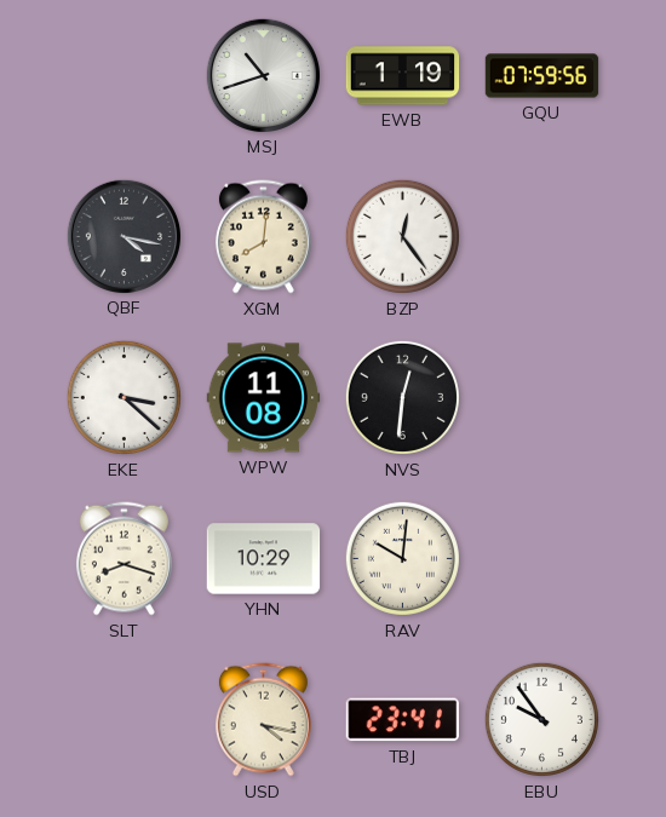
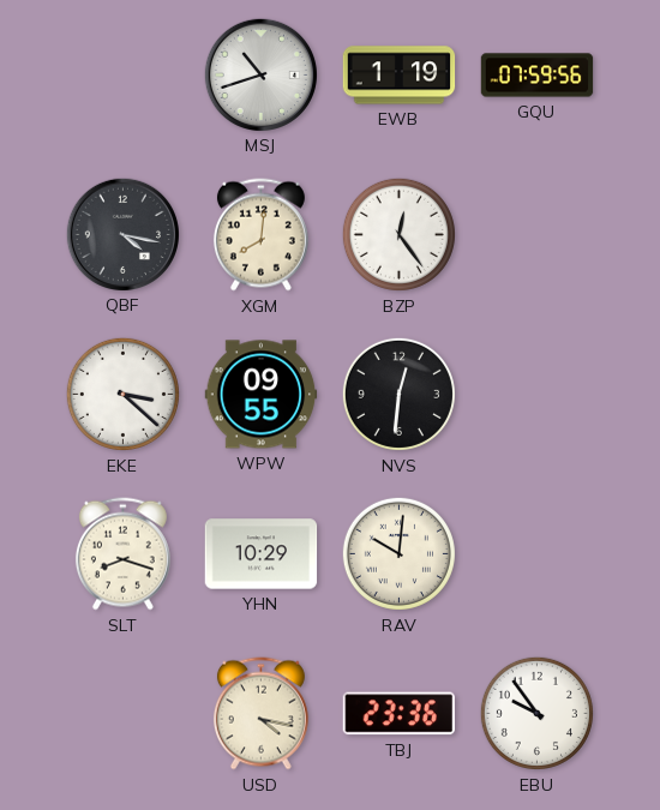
WPW: 11:08 -> 09:55
TBJ: 23:41 -> 23:36
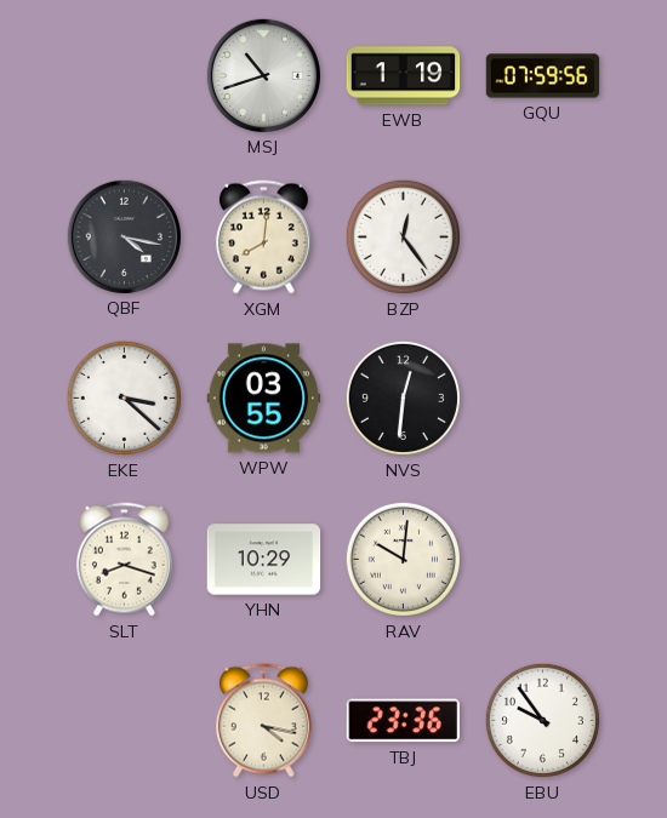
WPW: 09:55 -> 03:55
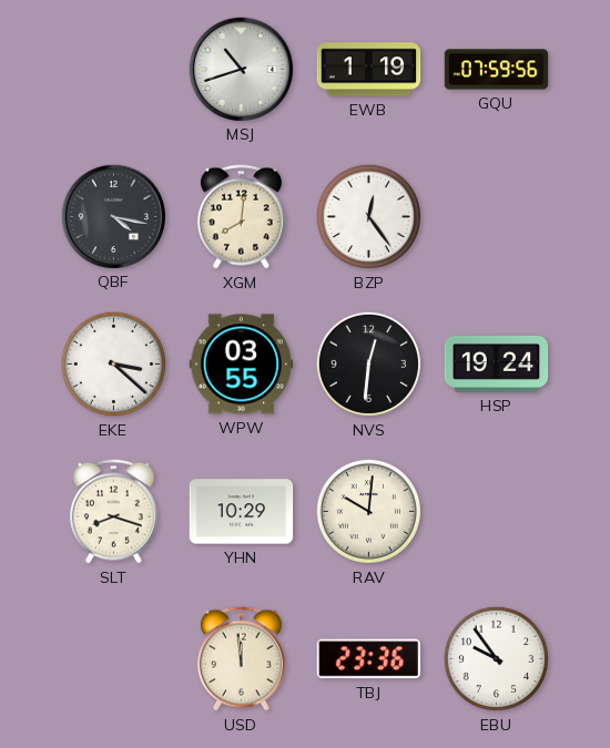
HSP: none -> 19:24
USD: 4:17 -> 11:59
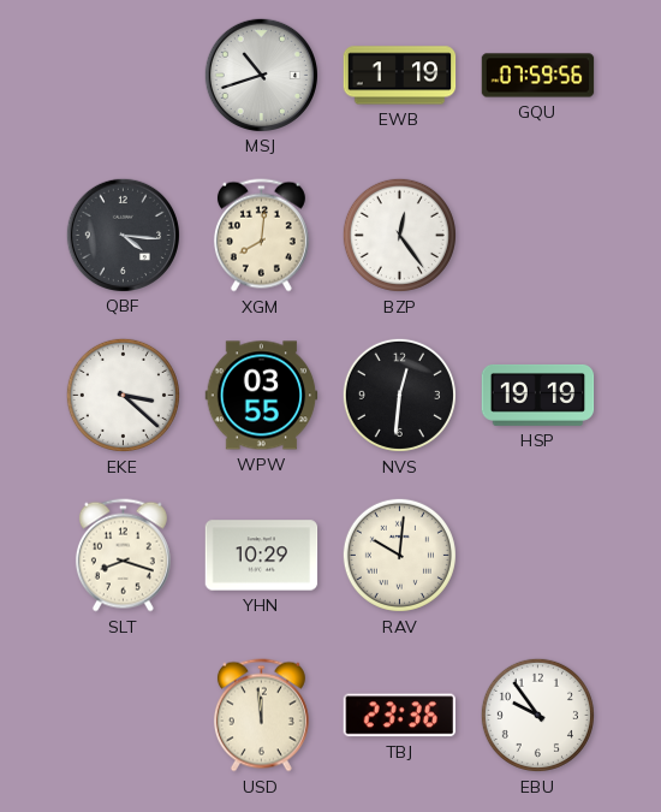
QBF: 4:17 -> 4:16
HSP: 19:24 -> 19:19
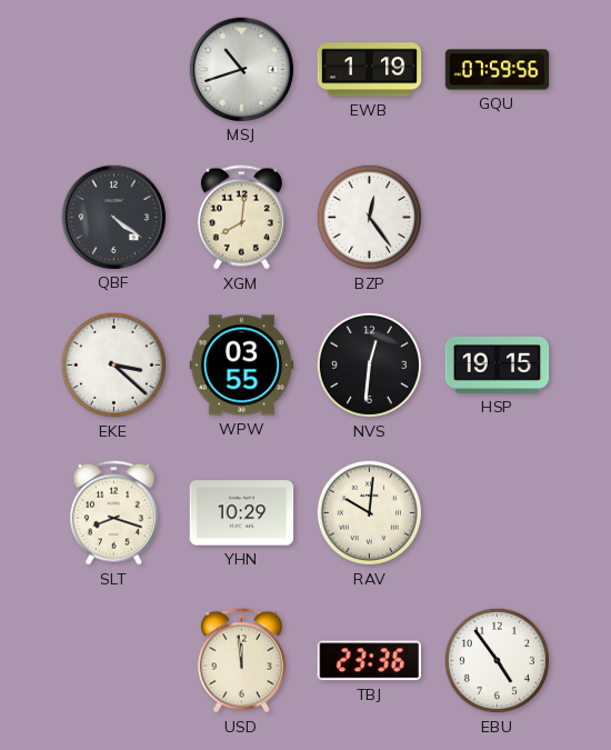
QBF: 4:16 -> 4:21
HSP: 19:19 -> 19:15
EBU: 9:54 -> 4:54
